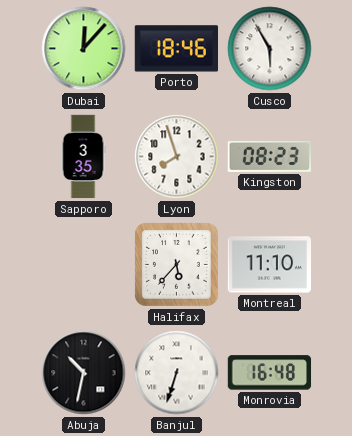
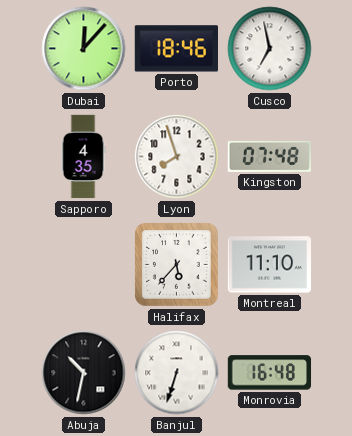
Cusco: 5:55 -> 6:58
Sapporo: 3:35 -> 4:35
Kingston: 08:23 -> 07:48
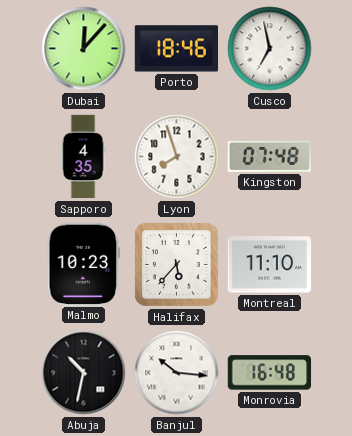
Malmo: none -> 10:23
Banjul: 6:33 -> 10:16
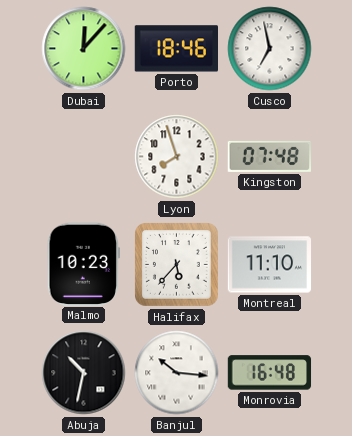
Sapporo: 4:35 -> none
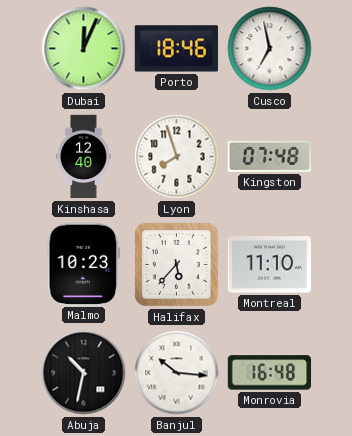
Dubai: 12:07 -> 12:04
Kinshasa: none -> 12:40
